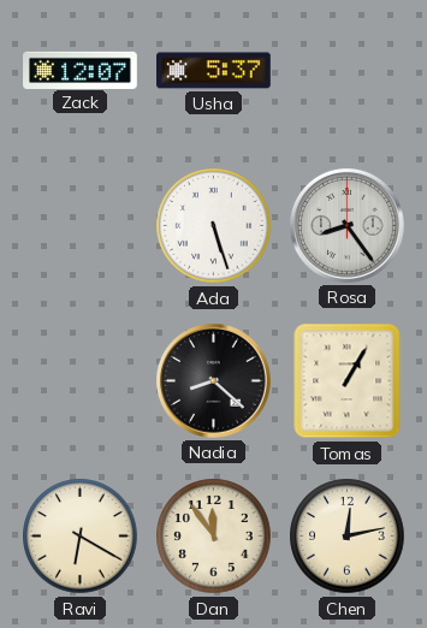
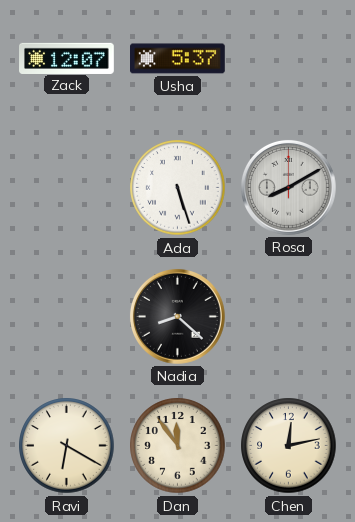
Rosa: 8:24 -> 8:10
Tomas: 1:05 -> none
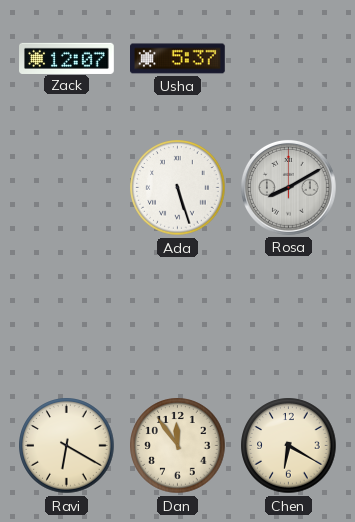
Nadia: 8:22 -> none
Chen: 12:13 -> 6:20
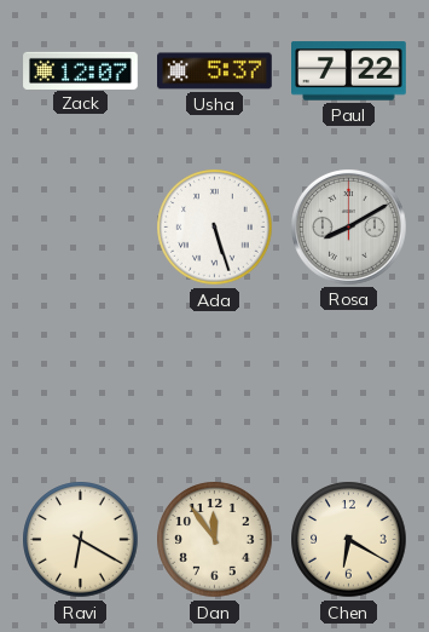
Paul: none -> 7:22
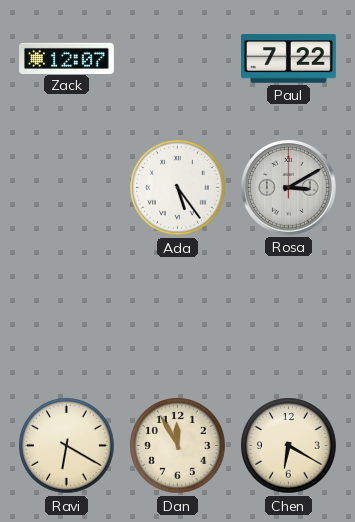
Usha: 5:37 -> none
Ada: 5:27 -> 5:24
Rosa: 8:10 -> 3:10
Dan: 11:54 -> 11:55
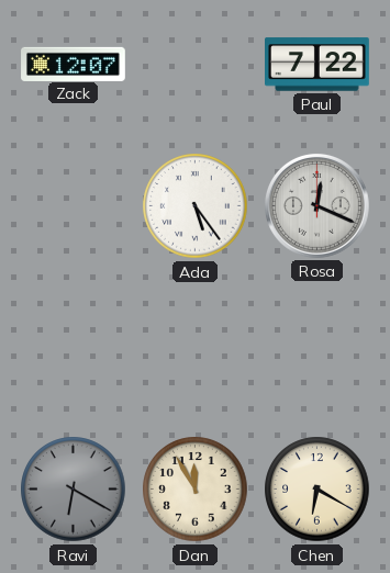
Rosa: 3:10 -> 12:19
Ravi dial: cream -> grey
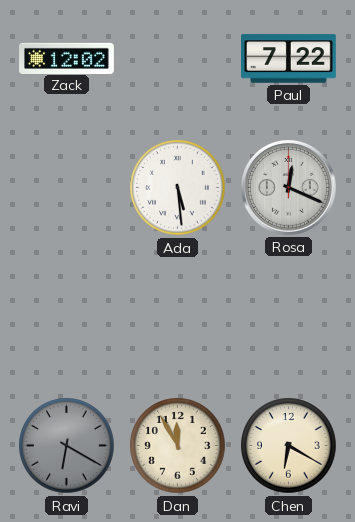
Zack: 12:07 -> 12:02
Ada: 5:24 -> 5:29
